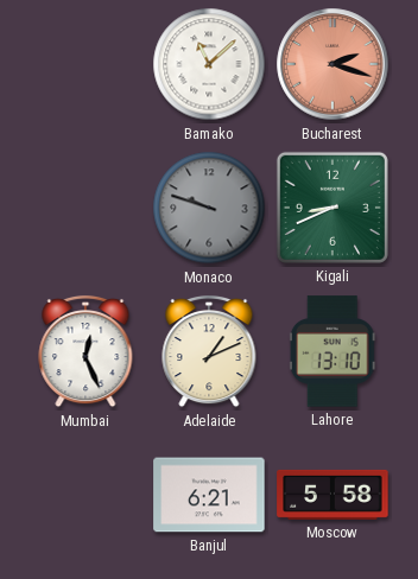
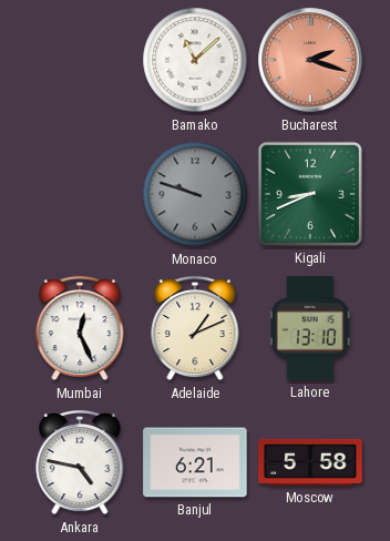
Ankara: none -> 4:47
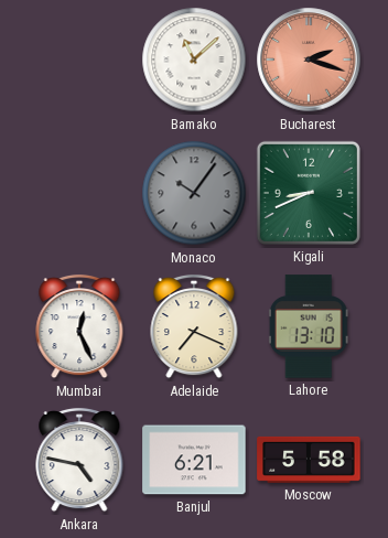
Monaco: 9:48 -> 10:06
Adelaide: 1:11 -> 7:19
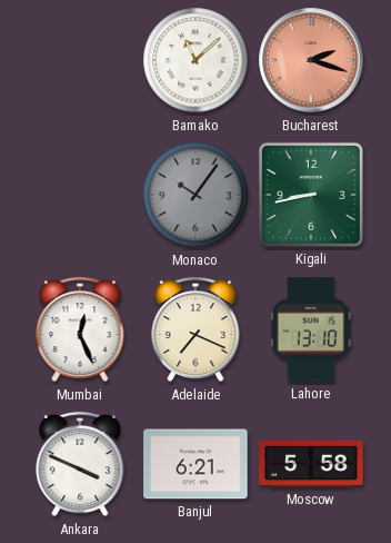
Kigali: 8:41 -> 8:43
Ankara: 4:47 -> 3:49
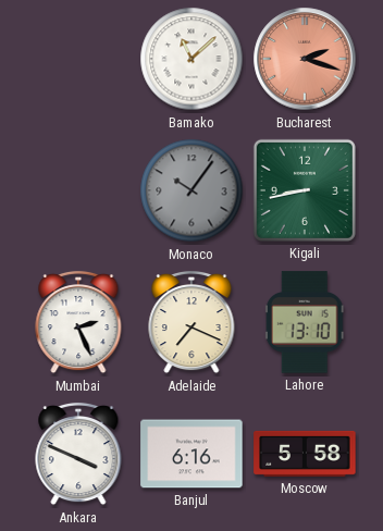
Mumbai: 12:26 -> 2:26
Banjul: 6:21 -> 6:16
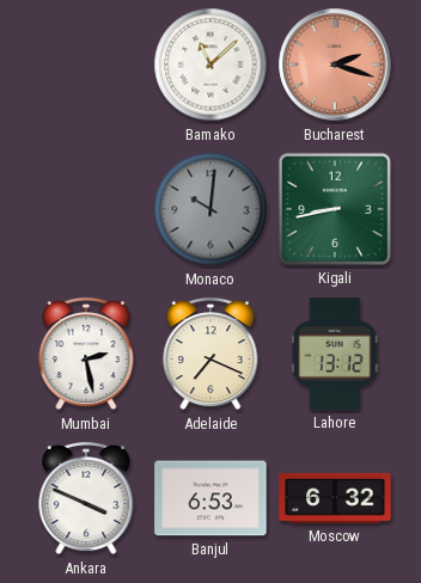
Monaco: 10:06 -> 10:01
Mumbai: 2:26 -> 2:28
Lahore: 13:10 -> 13:12
Banjul: 6:16 -> 6:53
Moscow: 5:58 -> 6:32
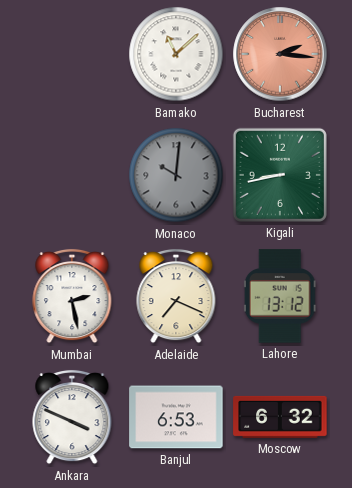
Bucharest: 2:18 -> 2:16
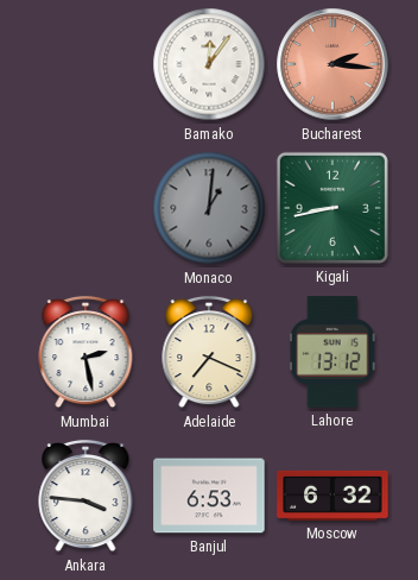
Bamako: 11:08 -> 12:06
Monaco: 10:01 -> 1:01
Ankara: 3:49 -> 3:46
